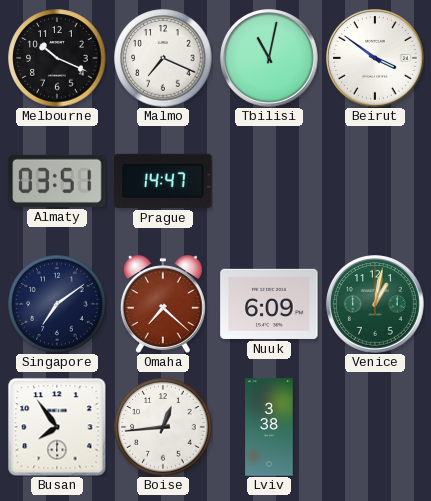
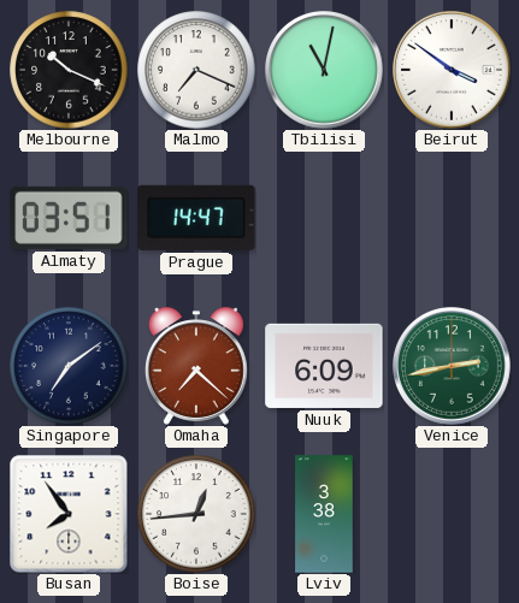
Venice: 1:02 -> 2:43
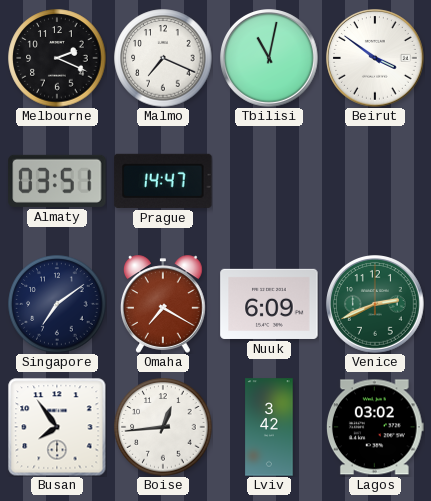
Melbourne: 10:19 -> 2:19
Omaha: 7:22 -> 7:20
Venice: 2:43 -> 2:41
Lviv: 3:38 -> 3:42
Lagos: none -> 03:02
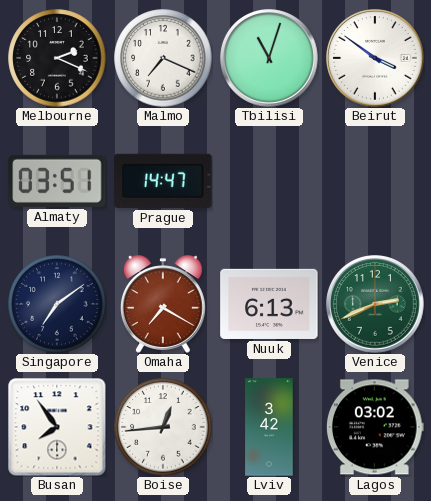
Tbilisi: 11:02 -> 11:03
Nuuk: 6:09 -> 6:13
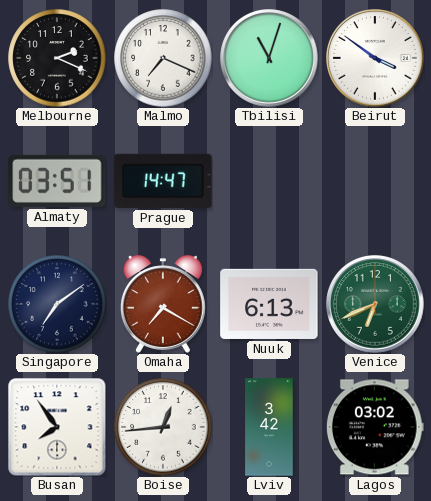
Venice: 2:41 -> 6:41
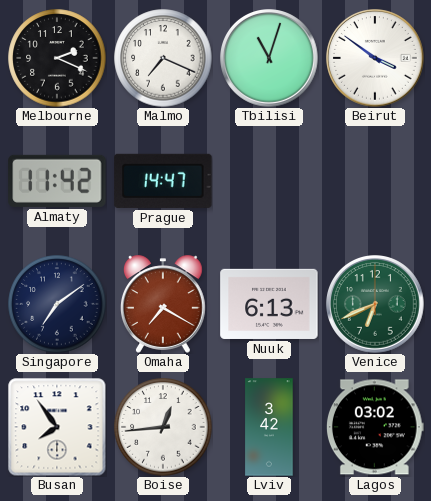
Almaty: 03:51 -> 11:42
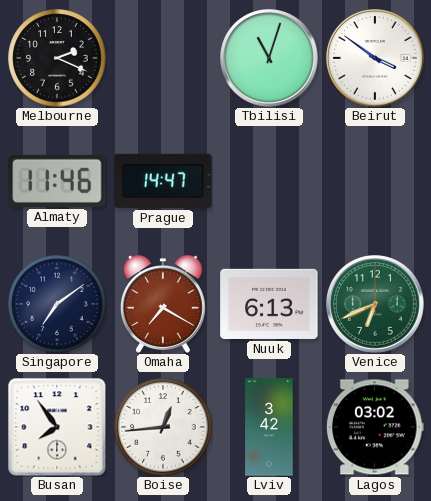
Malmo: 7:19 -> none
Almaty: 11:42 -> 11:46
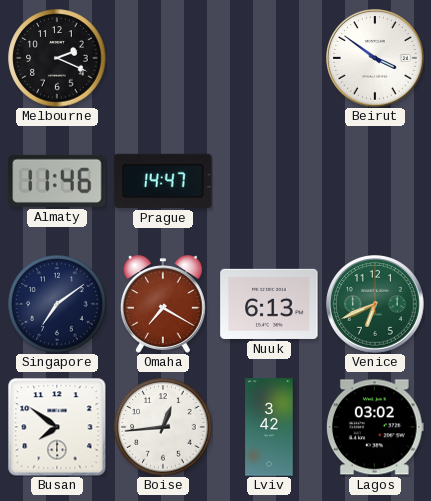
Tbilisi: 11:03 -> none
Busan: 7:54 -> 7:51
